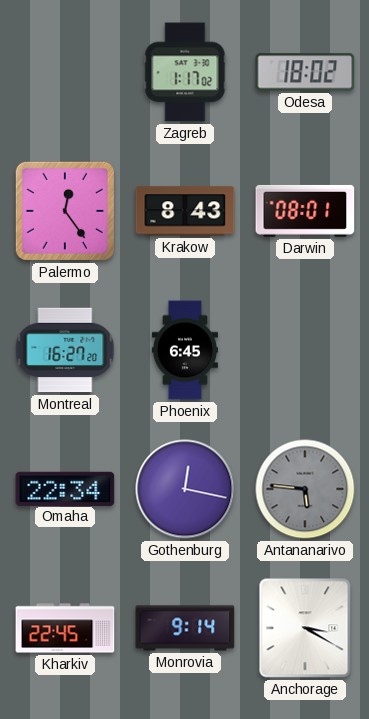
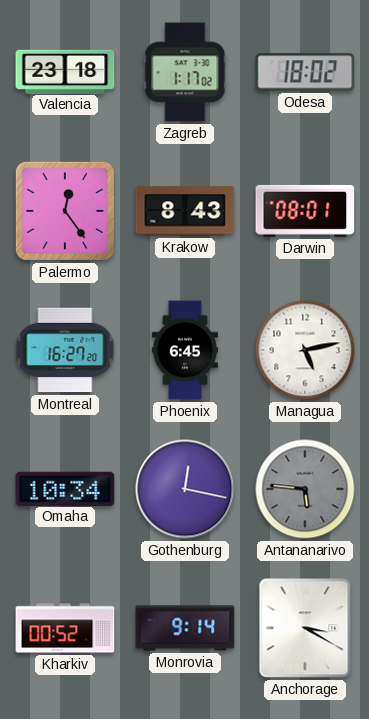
Valencia: none -> 23:18
Managua: none -> 5:13
Omaha: 22:34 -> 10:34
Kharkiv: 22:45 -> 00:52
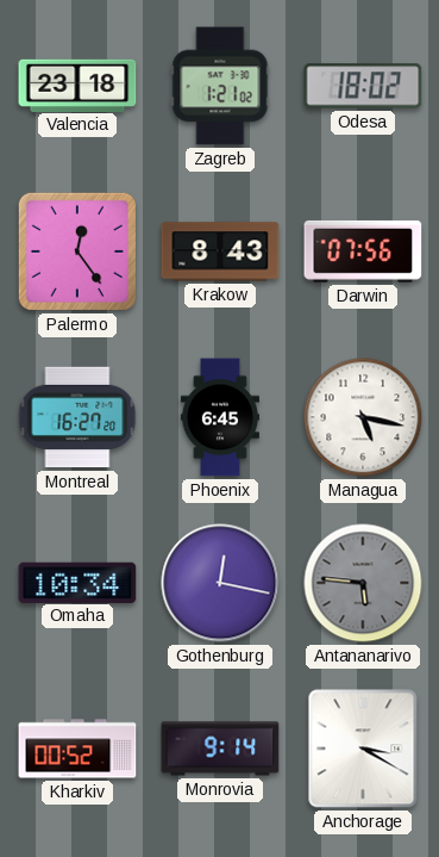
Zagreb: 1:17 -> 1:21
Darwin: 08:01 -> 07:56
Managua: 5:13 -> 5:17
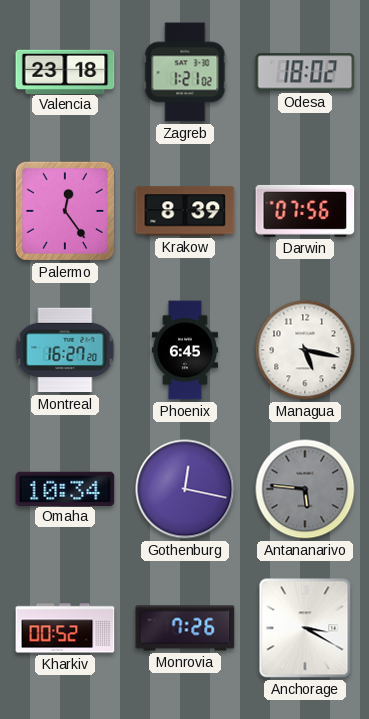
Krakow: 8:43 -> 8:39
Monrovia: 9:14 -> 7:26
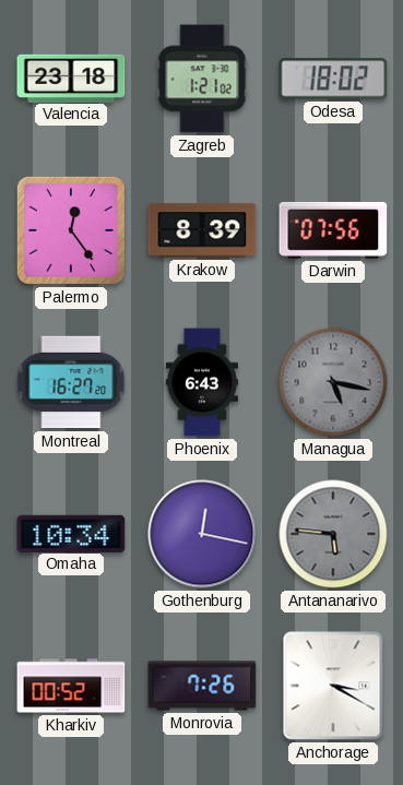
Phoenix: 6:45 -> 6:43
Managua dial: white -> grey
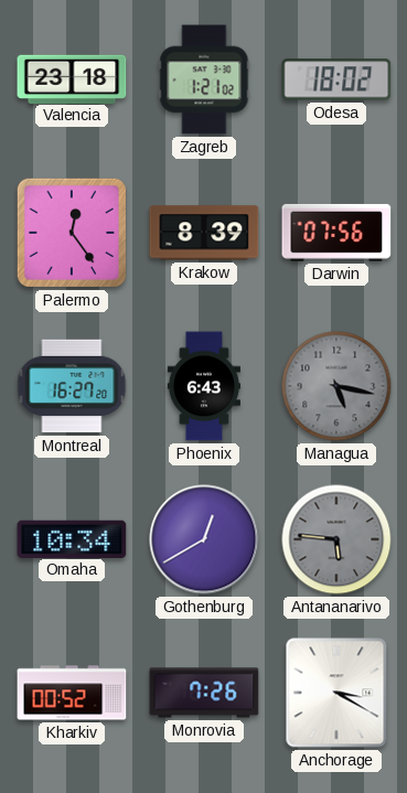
Gothenburg: 12:17 -> 12:40
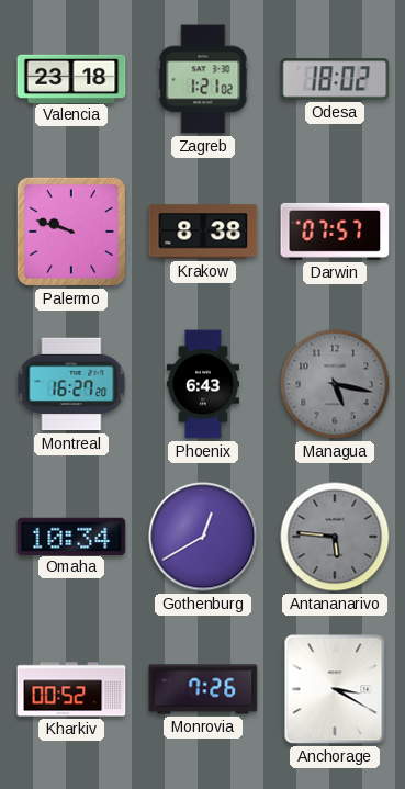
Palermo: 12:24 -> 9:48
Krakow: 8:39 -> 8:38
Darwin: 07:56 -> 07:57
